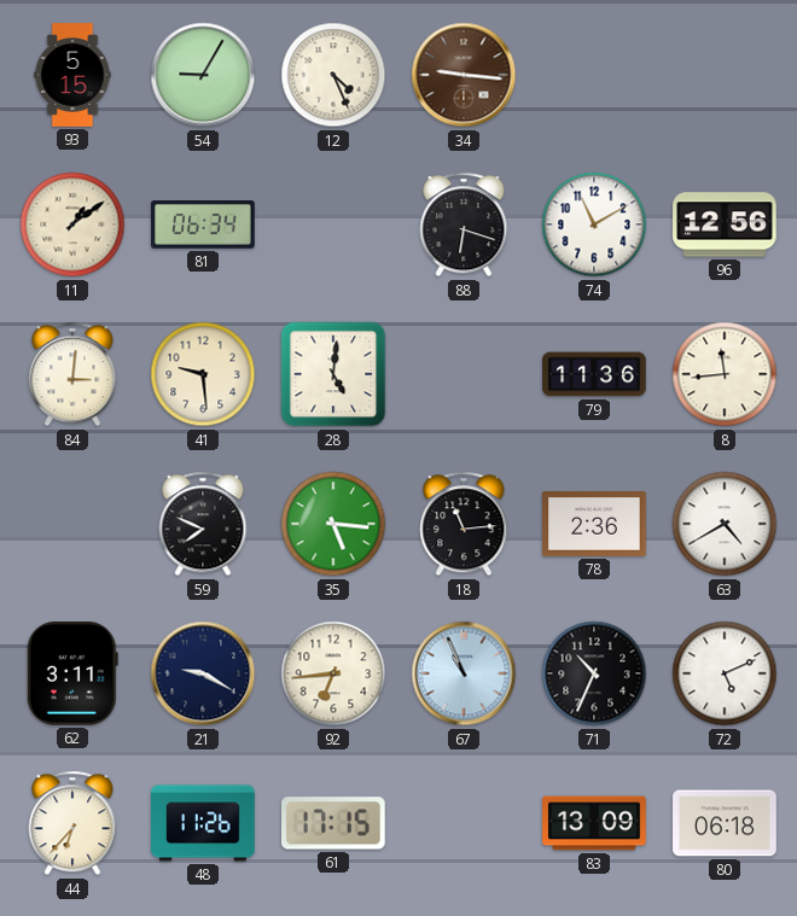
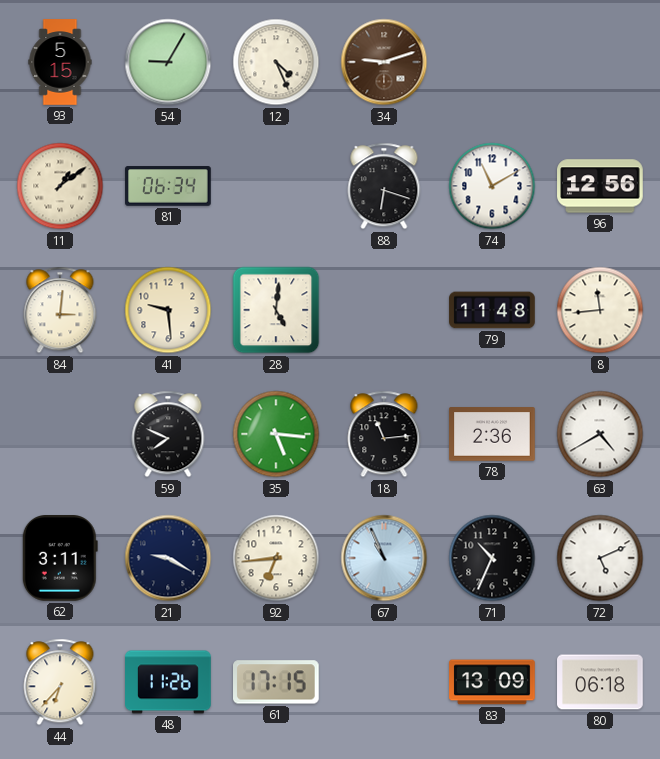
34: 9:16 -> 9:12
79: 11:36 -> 11:48
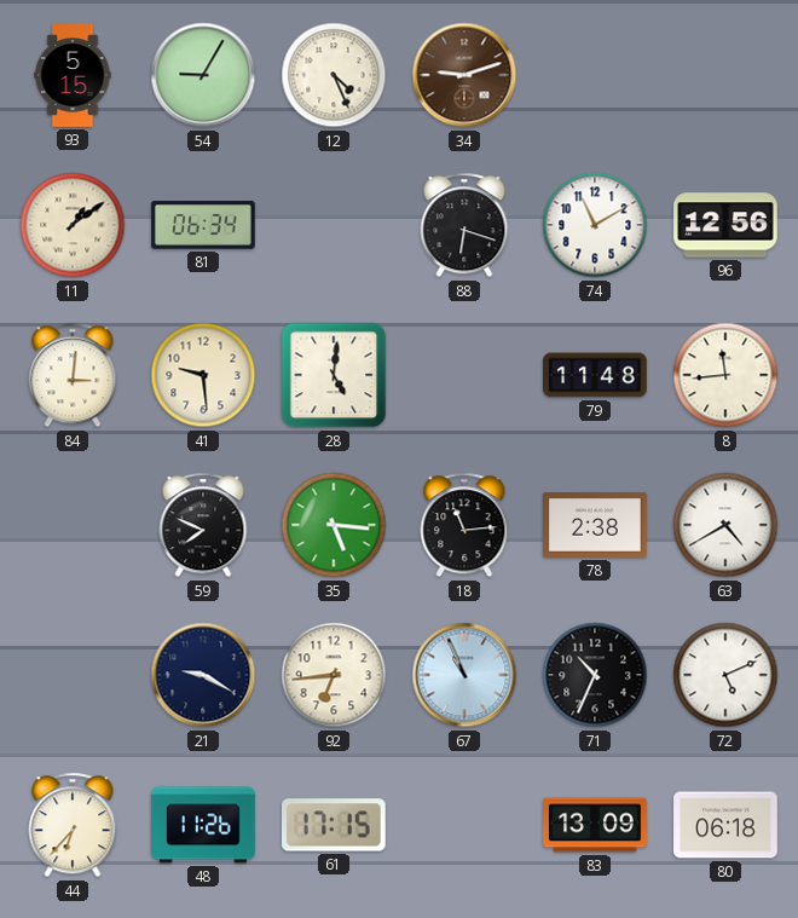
78: 2:36 -> 2:38
62: 3:11 -> none
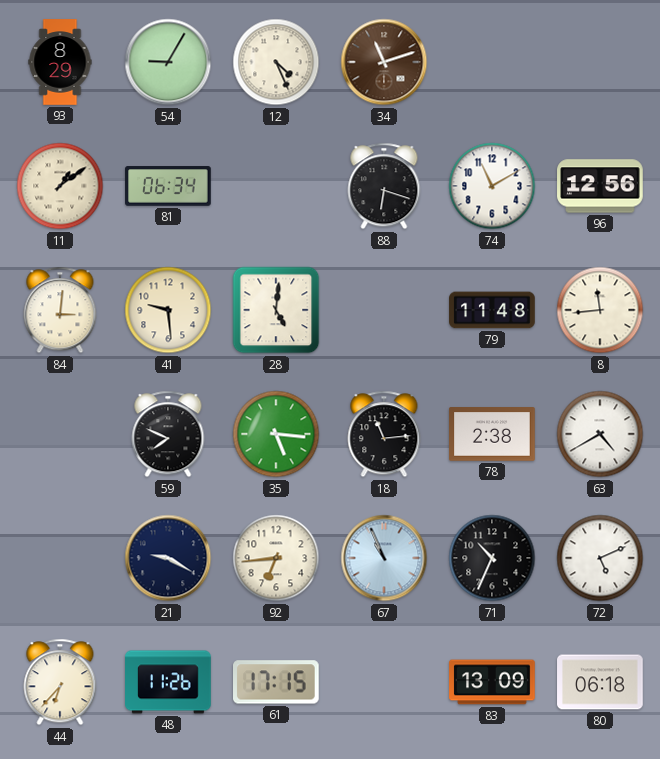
93: 5:15 -> 8:29
34: 9:12 -> 11:12
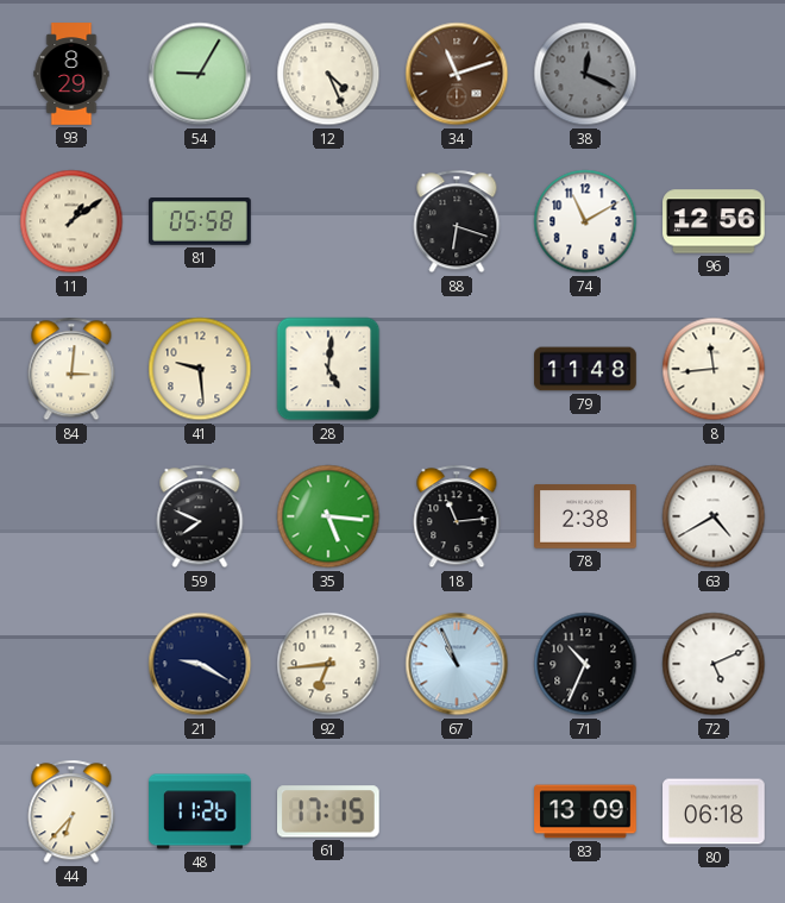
38: none -> 12:19
81: 06:34 -> 05:58
